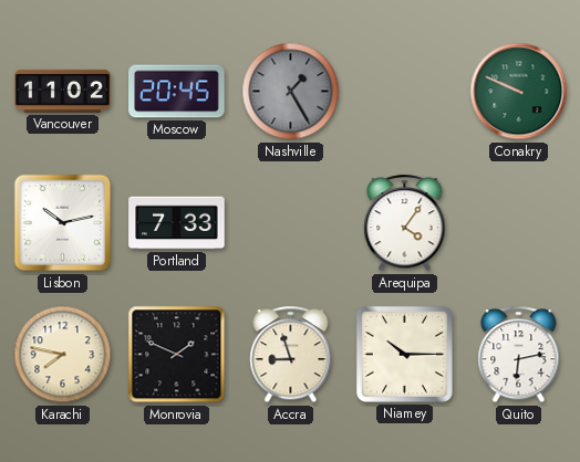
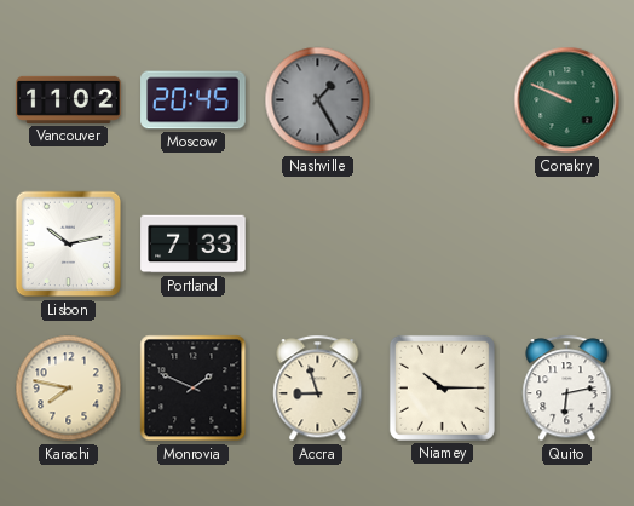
Arequipa: 4:06 -> none
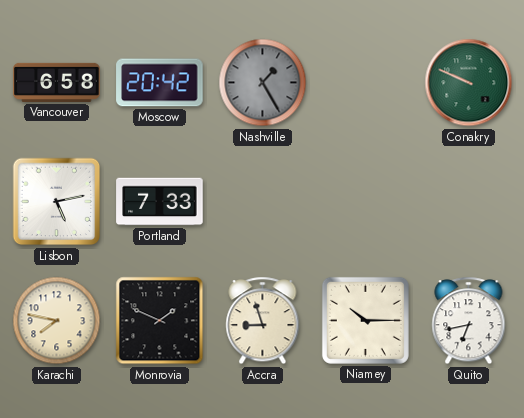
Vancouver: 11:02 -> 6:58
Moscow: 20:45 -> 20:42
Lisbon: 10:13 -> 5:13
Quito: 6:13 -> 6:43
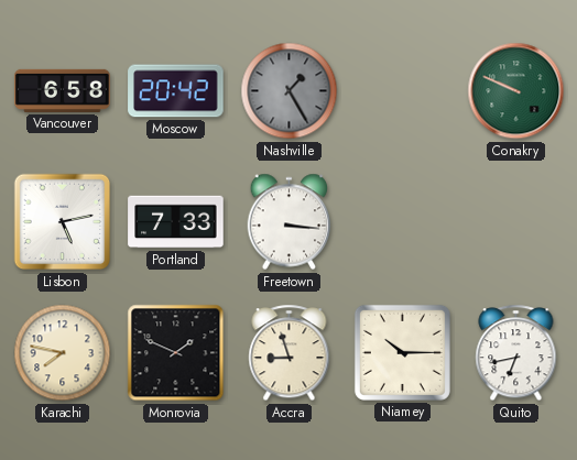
Freetown: none -> 3:16
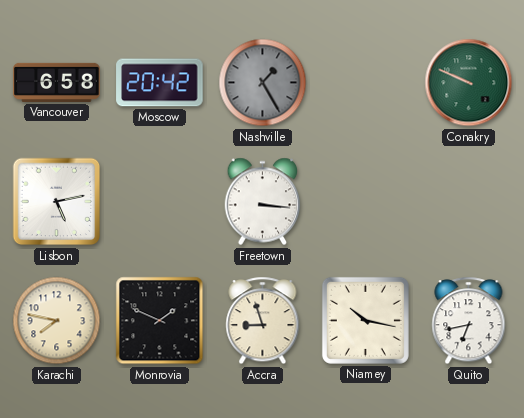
Portland: 7:33 -> none
Niamey: 10:15 -> 10:17
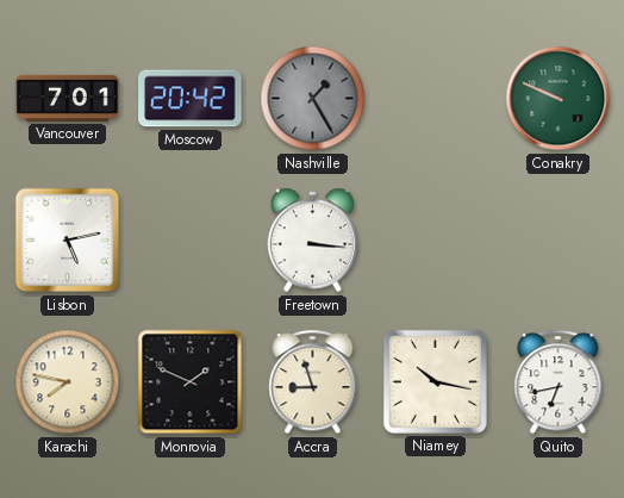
Vancouver: 6:58 -> 7:01
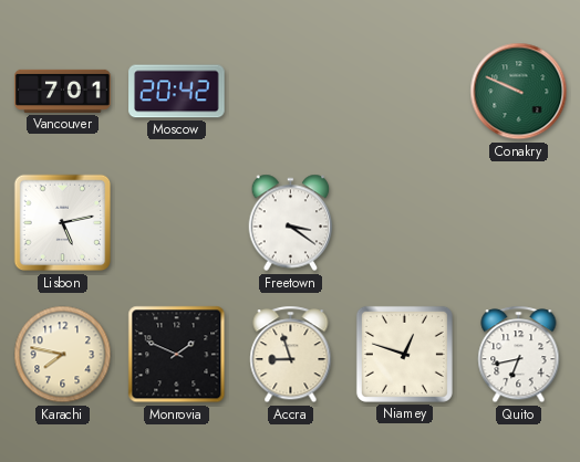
Nashville: 1:25 -> none
Freetown: 3:16 -> 3:21
Niamey: 10:17 -> 12:48
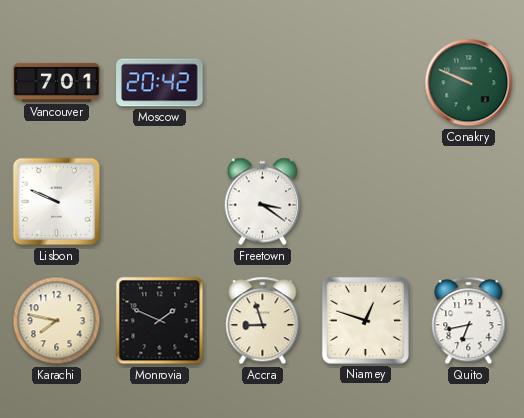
Lisbon: 5:13 -> 9:49
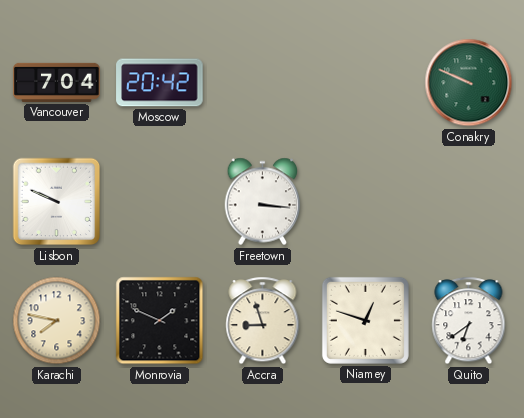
Vancouver: 7:01 -> 7:04
Freetown: 3:21 -> 3:16
Quito: 6:43 -> 6:39
